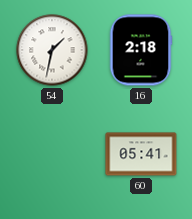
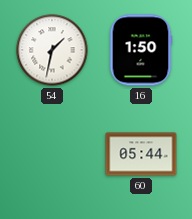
16: 2:18 -> 1:50
60: 05:41 -> 05:44
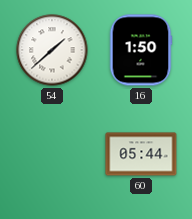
54: 1:32 -> 1:38
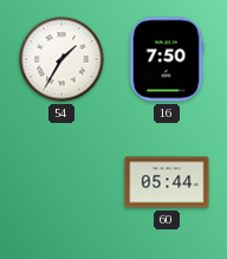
54: 1:38 -> 1:35
16: 1:50 -> 7:50
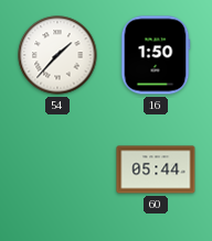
54: 1:35 -> 1:37
16: 7:50 -> 1:50
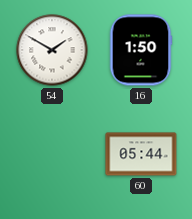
54: 1:37 -> 1:50
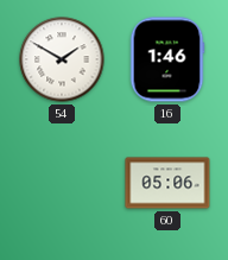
16: 1:50 -> 1:46
60: 05:44 -> 05:06
